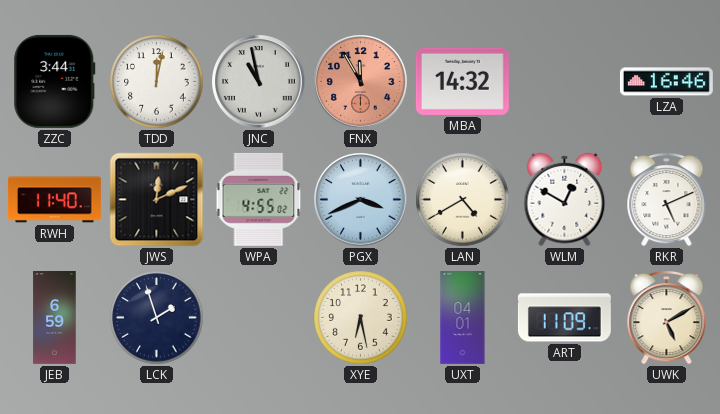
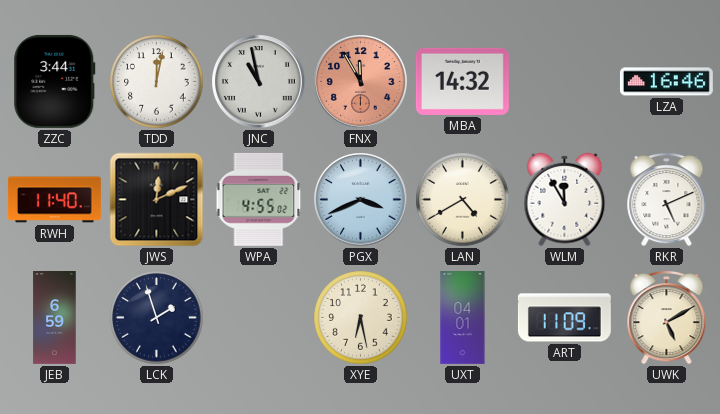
WLM: 12:50 -> 11:55
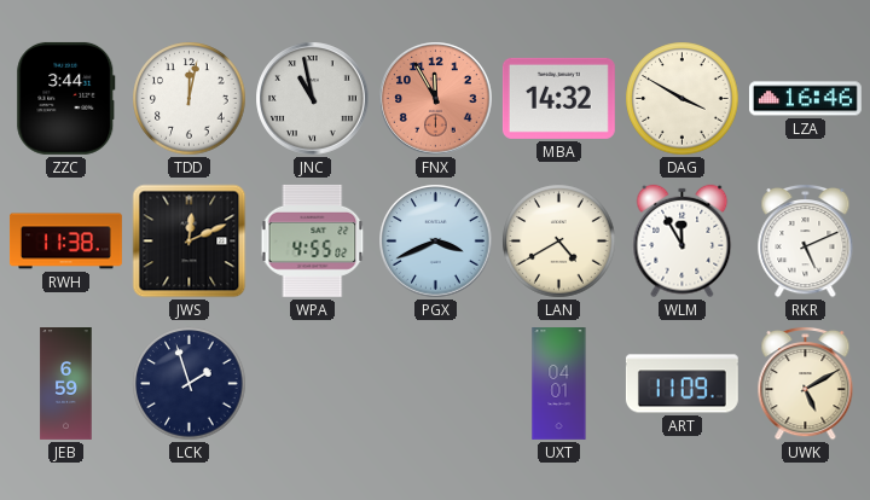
DAG: none -> 3:50
RWH: 11:40 -> 11:38
XYE: 6:28 -> none
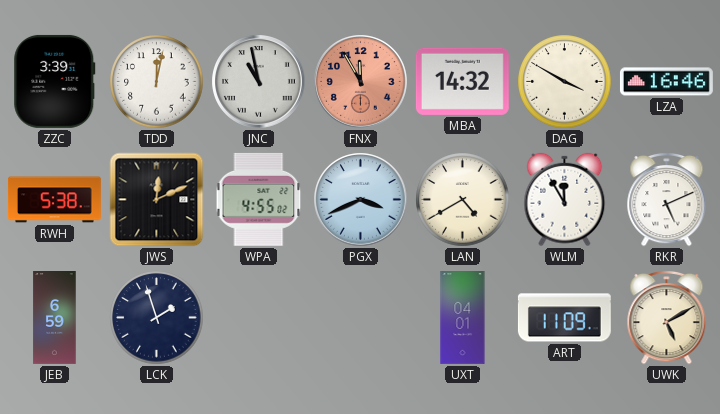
ZZC: 3:44 -> 3:39
RWH: 11:38 -> 5:38
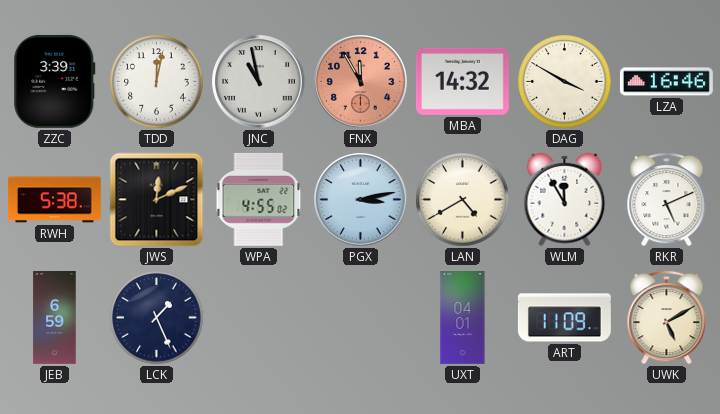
PGX: 3:41 -> 3:13
LCK: 1:57 -> 1:26
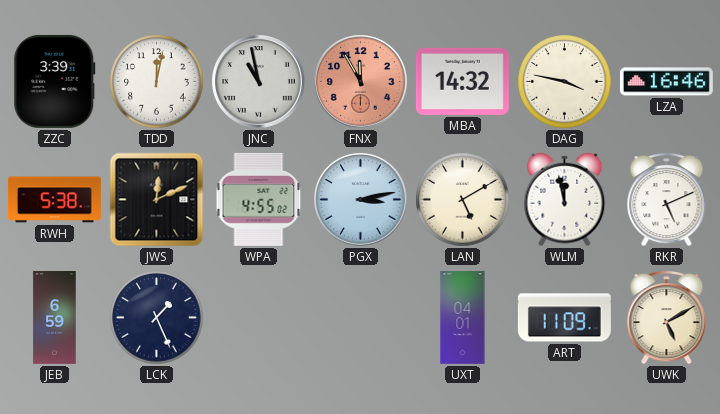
DAG: 3:50 -> 3:47
LAN: 4:40 -> 5:10
WLM: 11:55 -> 11:58
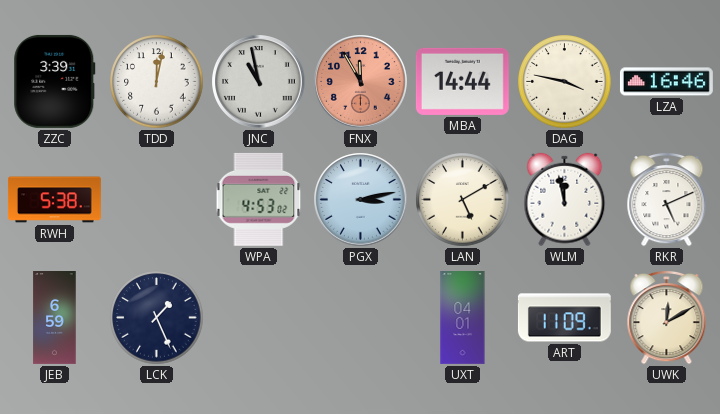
MBA: 14:32 -> 14:44
JWS: 12:11 -> none
WPA: 4:55 -> 4:53
UWK: 5:10 -> 12:10
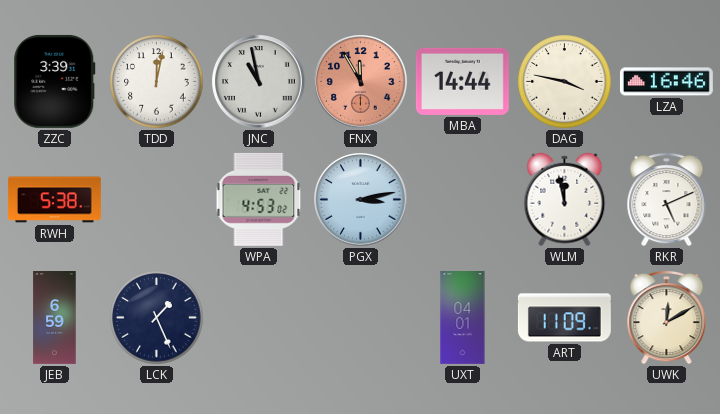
LAN: 5:10 -> none
